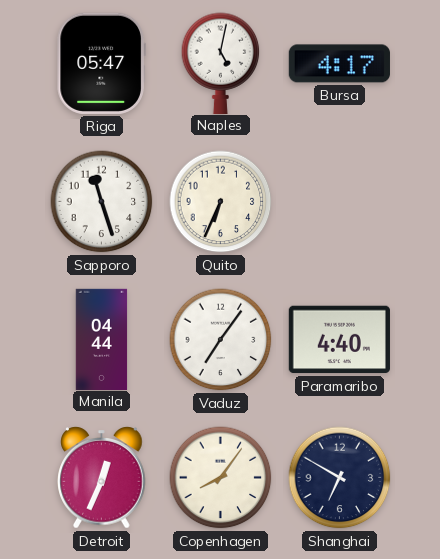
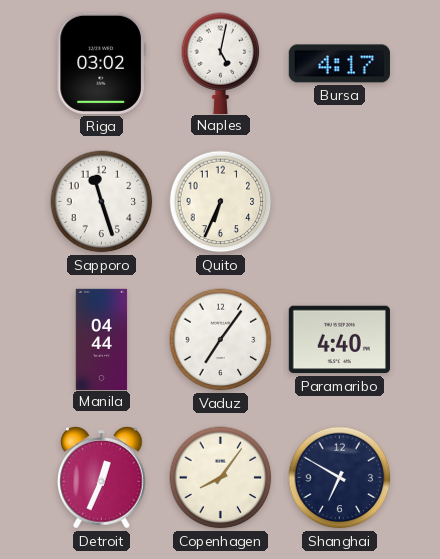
Riga: 05:47 -> 03:02
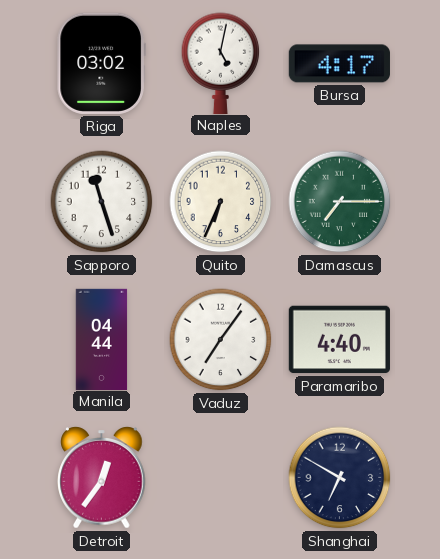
Damascus: none -> 7:15
Detroit: 12:34 -> 12:36
Copenhagen: 8:06 -> none
